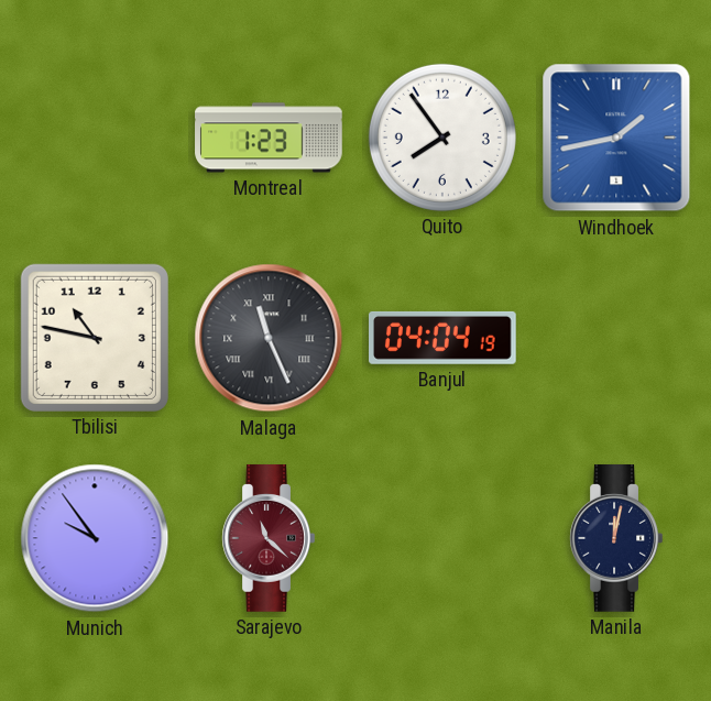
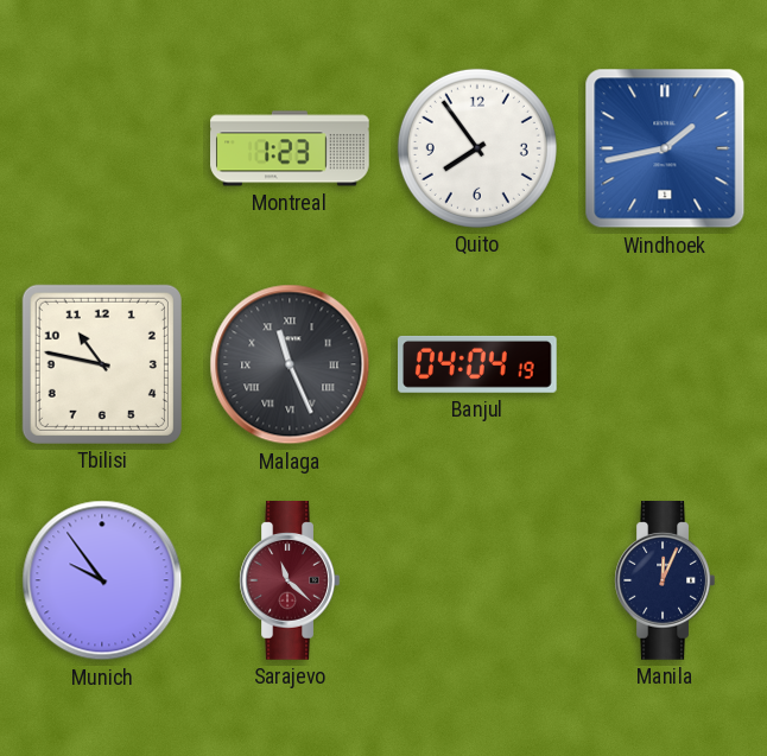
Manila: 12:02 -> 12:04
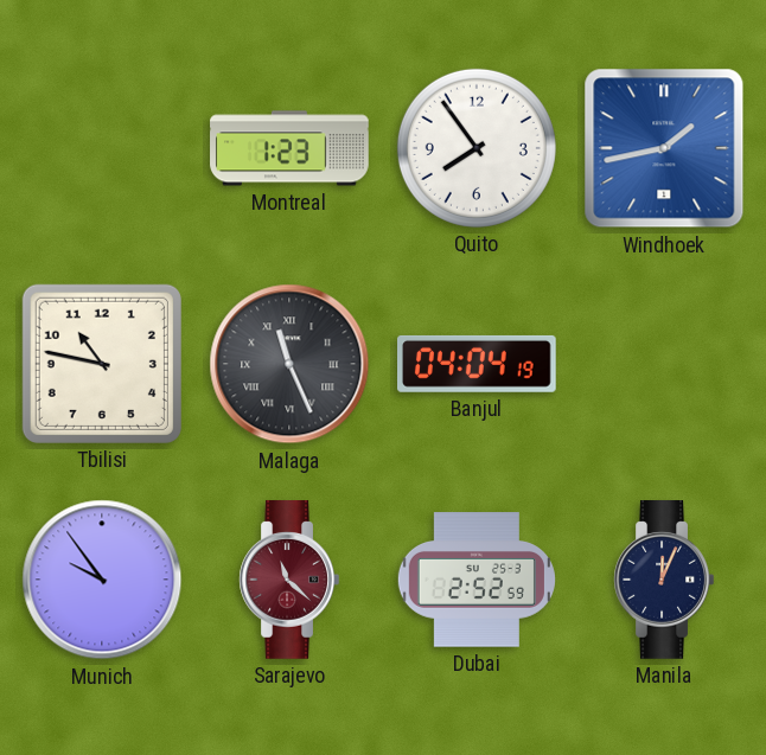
Dubai: none -> 2:52
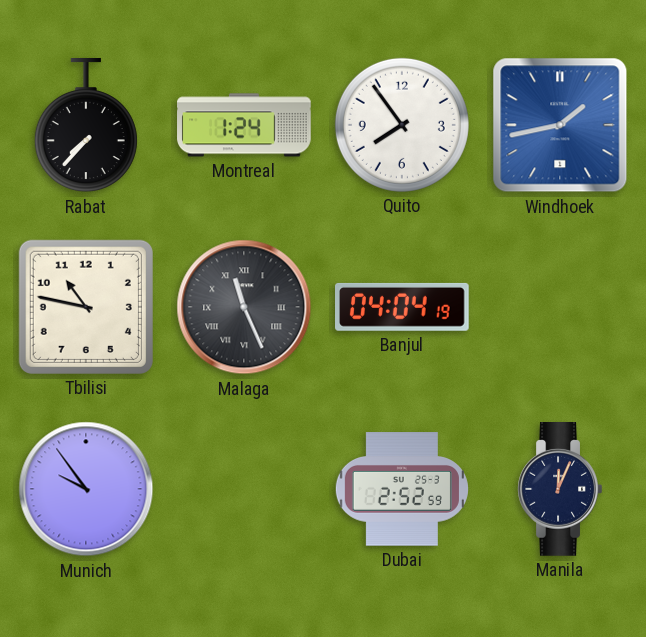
Rabat: none -> 7:37
Montreal: 1:23 -> 1:24
Sarajevo: 11:22 -> none
